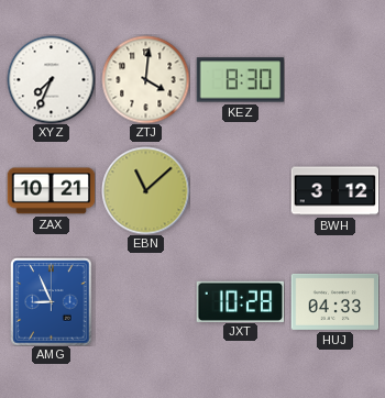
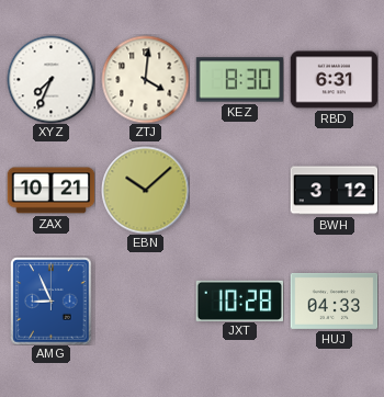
RBD: none -> 6:31
EBN: 11:08 -> 10:08
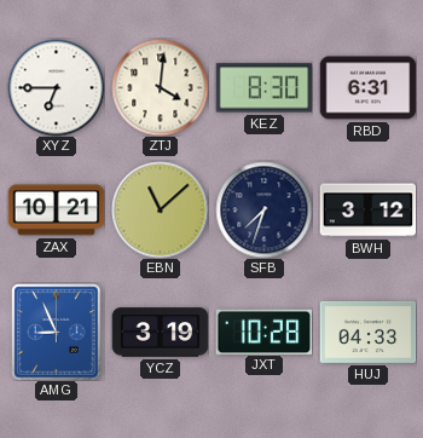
XYZ: 7:34 -> 6:45
EBN: 10:08 -> 11:08
SFB: none -> 7:33
YCZ: none -> 3:19
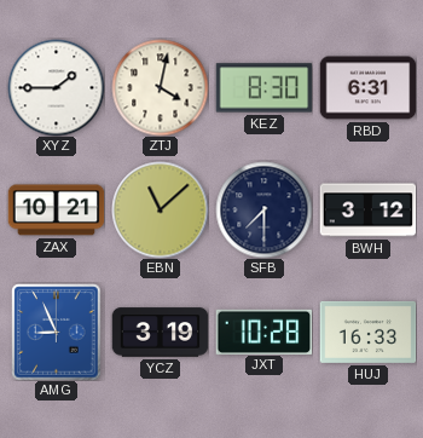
XYZ: 6:45 -> 1:45
ZTJ: 4:01 -> 4:02
SFB: 7:33 -> 7:30
HUJ: 04:33 -> 16:33
